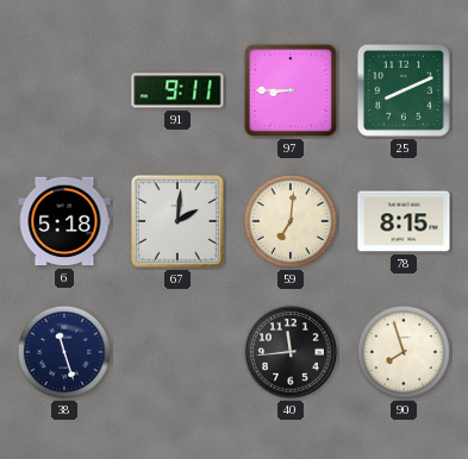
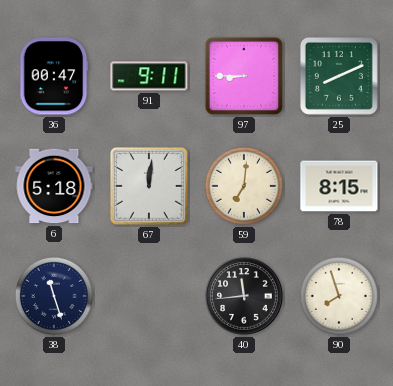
36: none -> 00:47
67: 2:01 -> 12:01
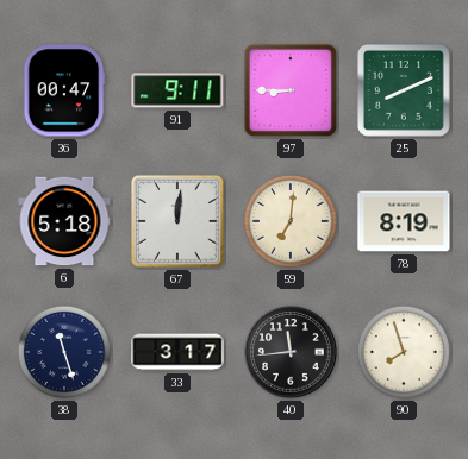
78: 8:15 -> 8:19
33: none -> 3:17
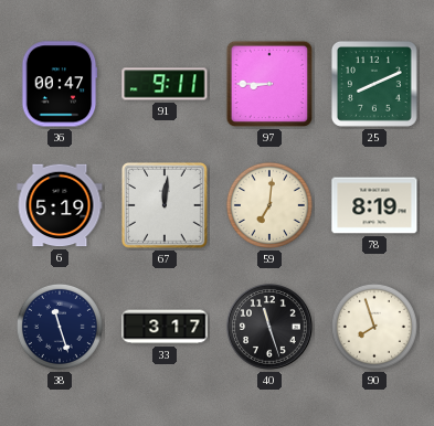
6: 5:18 -> 5:19
40: 11:44 -> 11:27
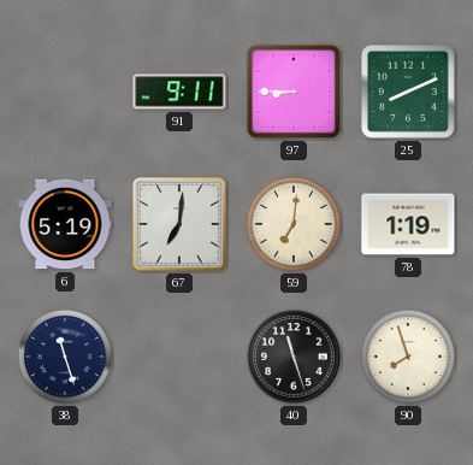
36: 00:47 -> none
67: 12:01 -> 7:01
78: 8:19 -> 1:19
33: 3:17 -> none
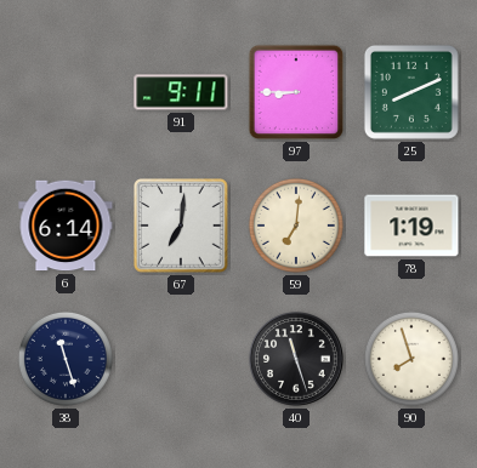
6: 5:19 -> 6:14
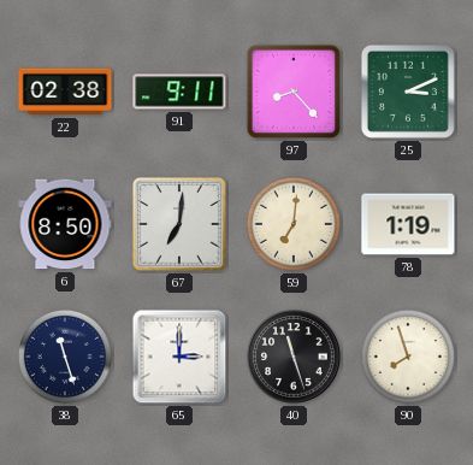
22: none -> 02:38
97: 8:45 -> 8:23
25: 8:11 -> 3:11
6: 6:14 -> 8:50
65: none -> 3:00
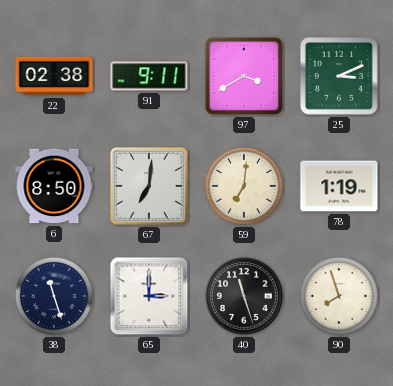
97: 8:23 -> 3:40
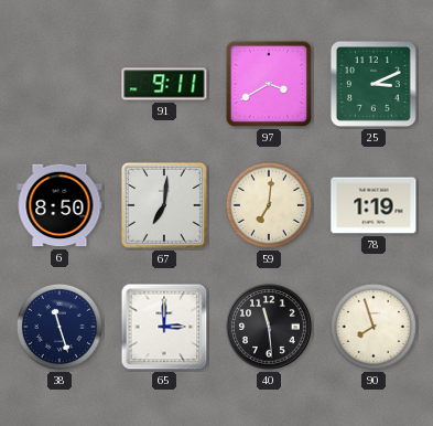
22: 02:38 -> none
40: 11:27 -> 11:29
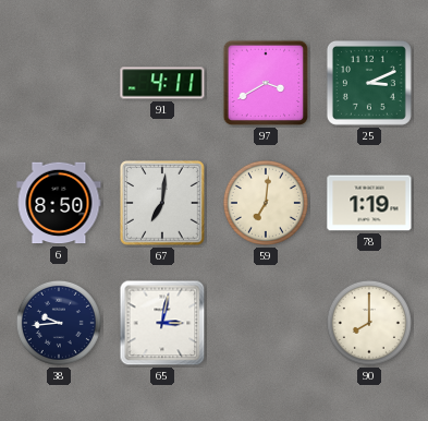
91: 9:11 -> 4:11
38: 11:27 -> 9:44
65: 3:00 -> 3:02
40: 11:29 -> none
90: 7:57 -> 8:00
